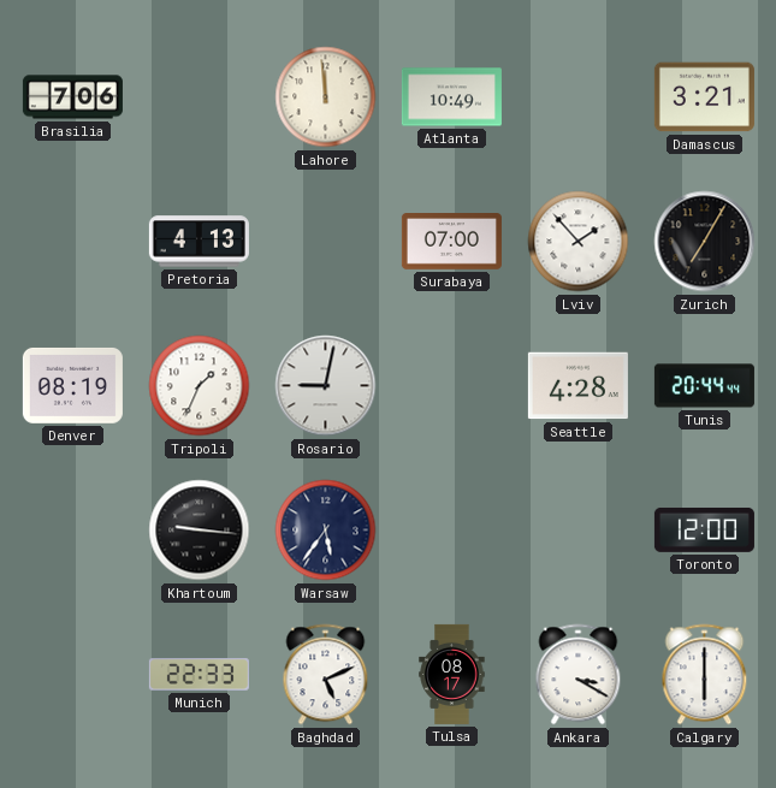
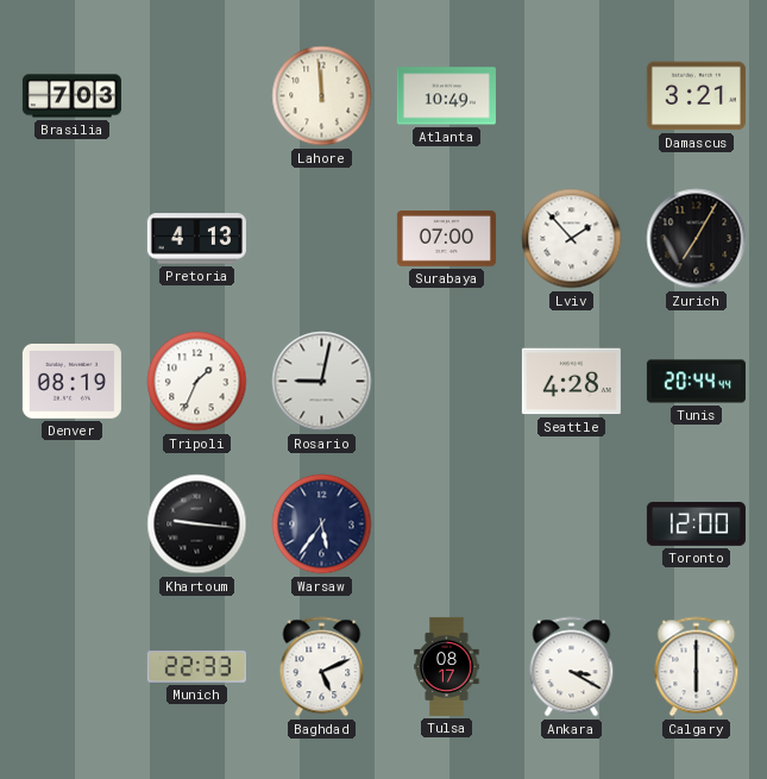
Brasilia: 7:06 -> 7:03
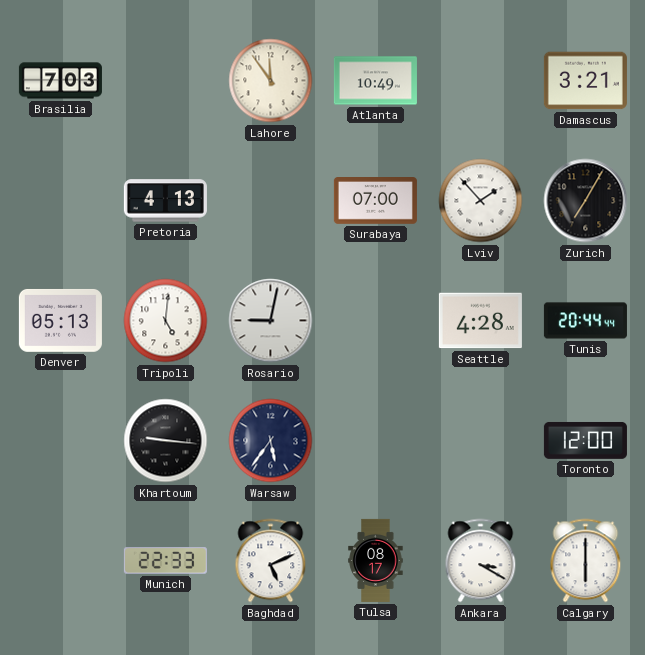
Lahore: 11:59 -> 11:54
Denver: 08:19 -> 05:13
Tripoli: 1:34 -> 5:01
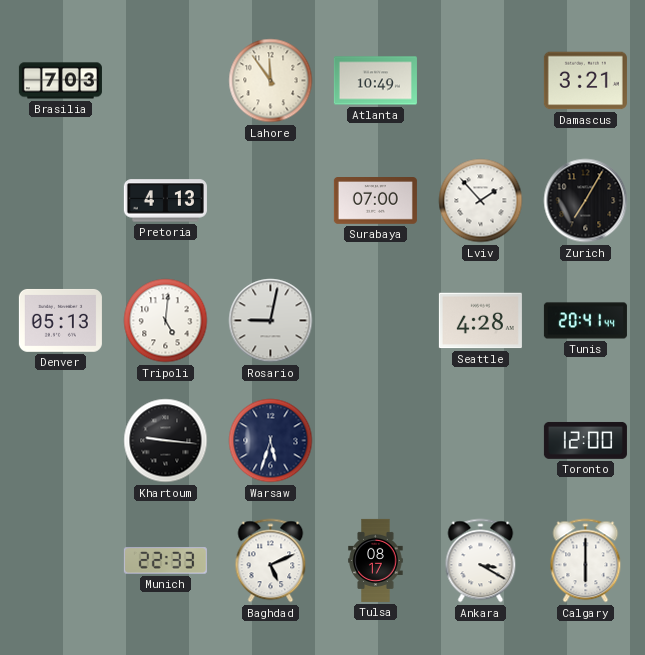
Tunis: 20:44 -> 20:41
Warsaw: 5:36 -> 5:33
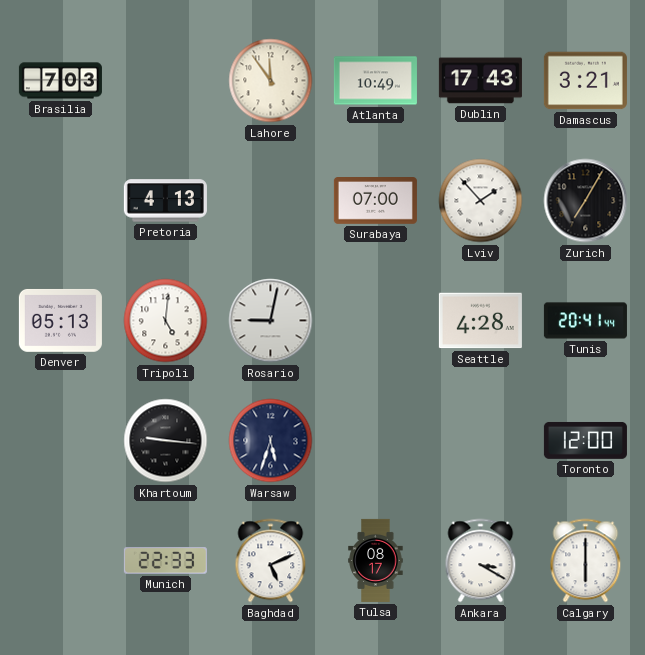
Dublin: none -> 17:43
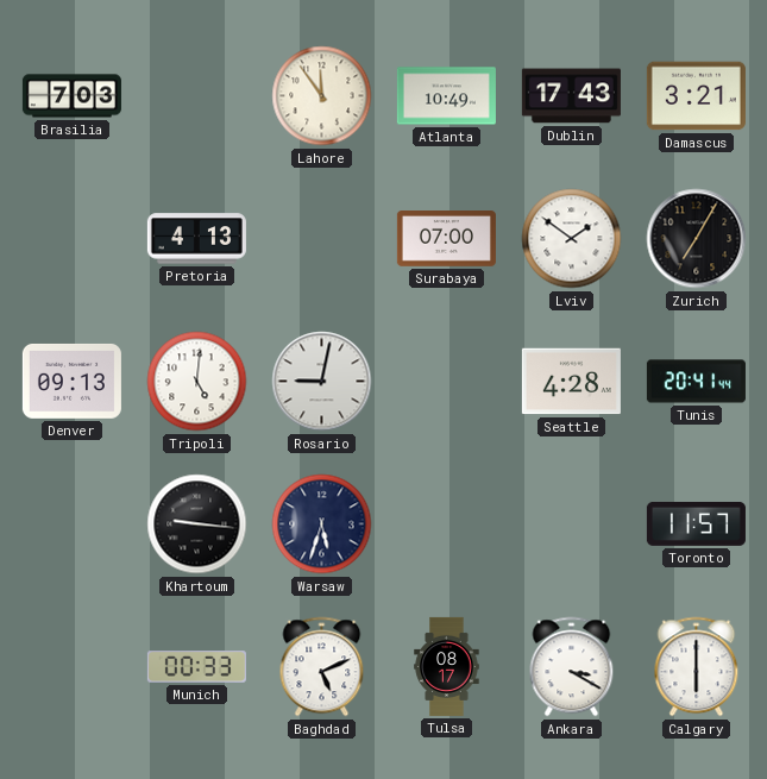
Lviv: 1:53 -> 1:51
Denver: 05:13 -> 09:13
Toronto: 12:00 -> 11:57
Munich: 22:33 -> 00:33
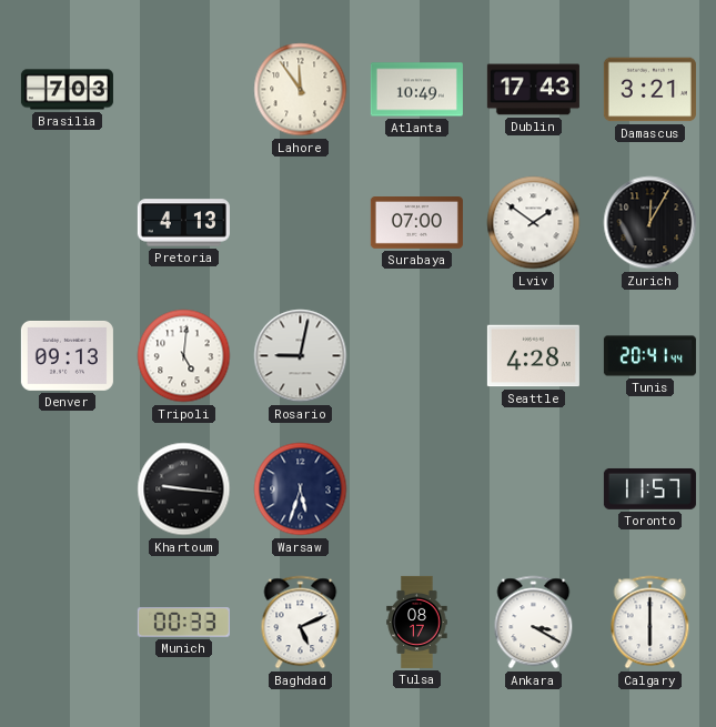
Zurich: 7:05 -> 12:05
